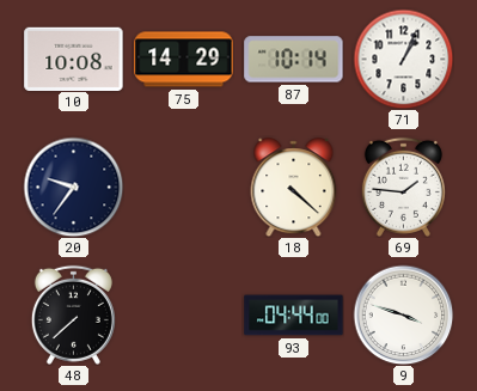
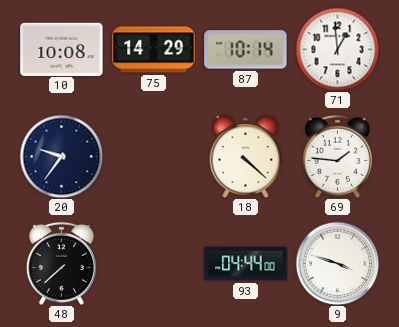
71: 1:04 -> 12:59
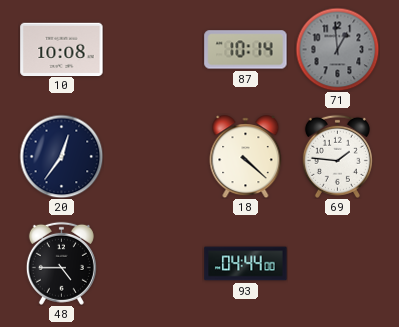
75: 14:29 -> none
71 dial: white -> grey
20: 9:36 -> 12:36
48: 7:38 -> 4:45
9: 3:48 -> none
